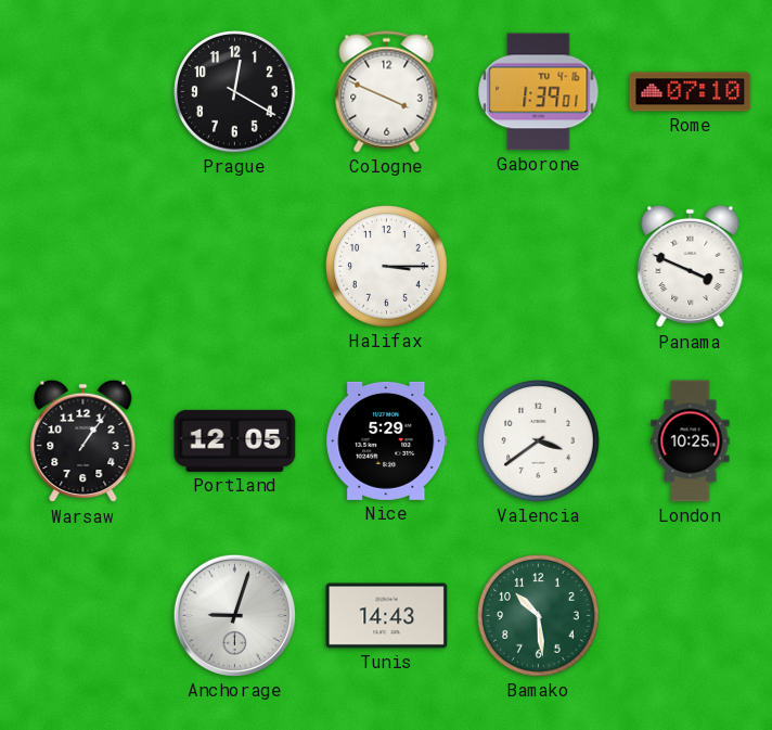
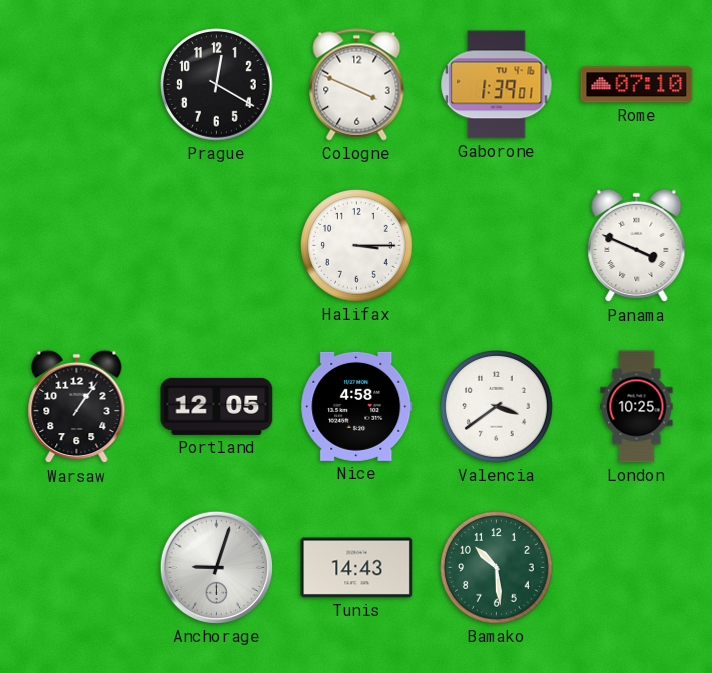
Nice: 5:29 -> 4:58
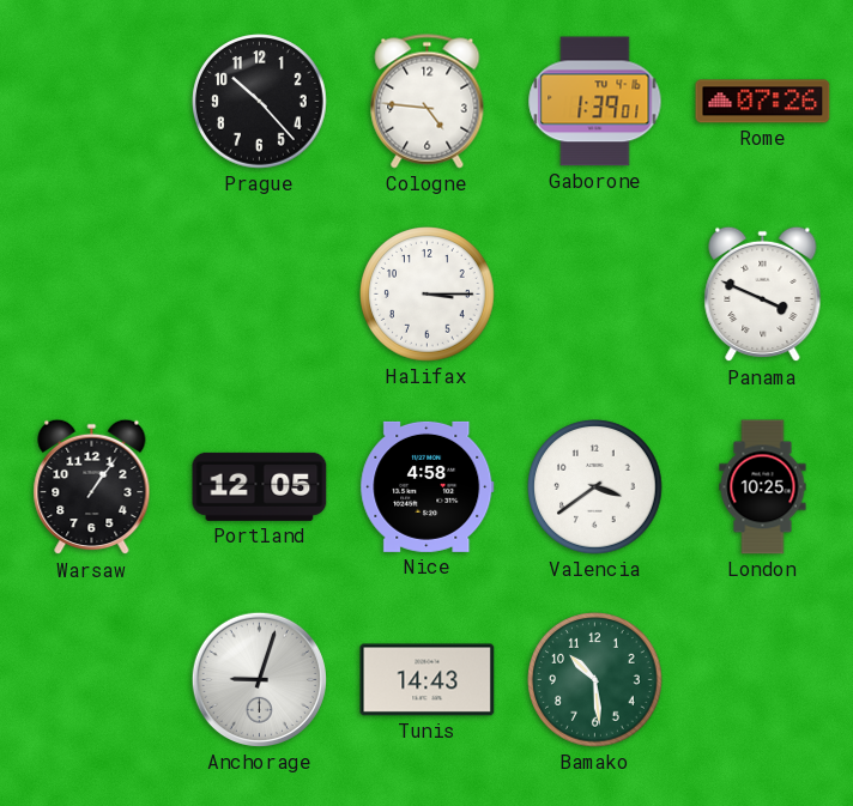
Prague: 12:20 -> 10:23
Cologne: 3:49 -> 4:46
Rome: 07:10 -> 07:26
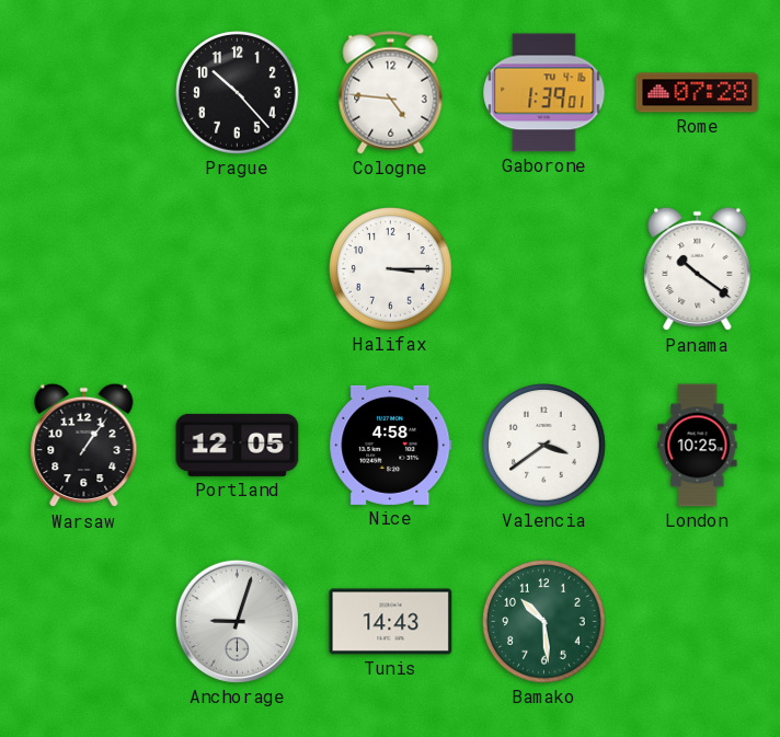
Rome: 07:26 -> 07:28
Panama: 3:49 -> 10:21
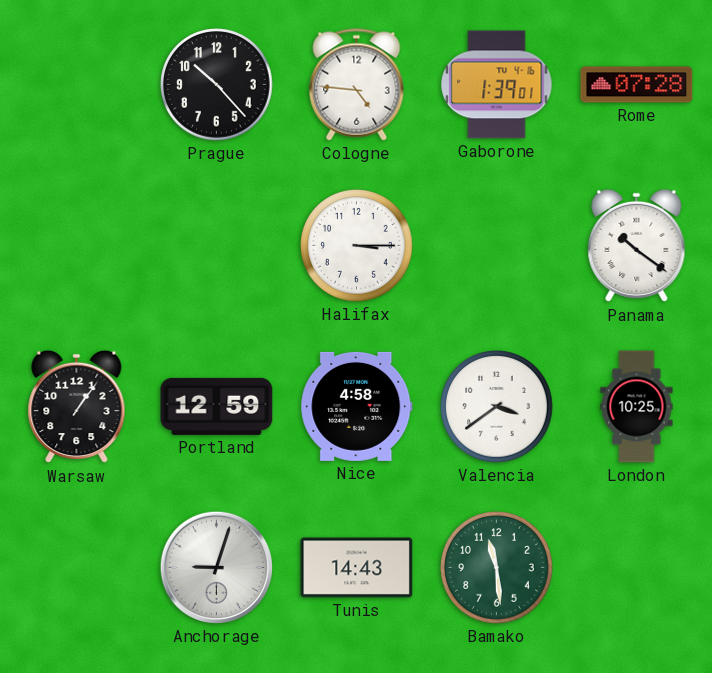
Portland: 12:05 -> 12:59
Bamako: 10:29 -> 11:29
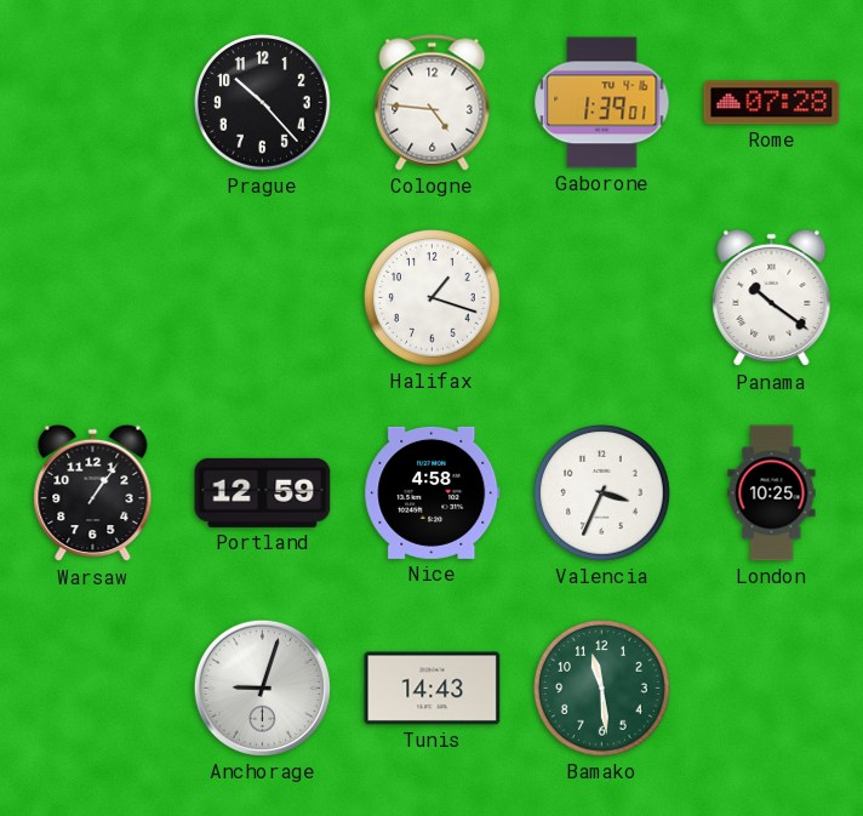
Halifax: 3:15 -> 1:18
Valencia: 3:39 -> 3:34
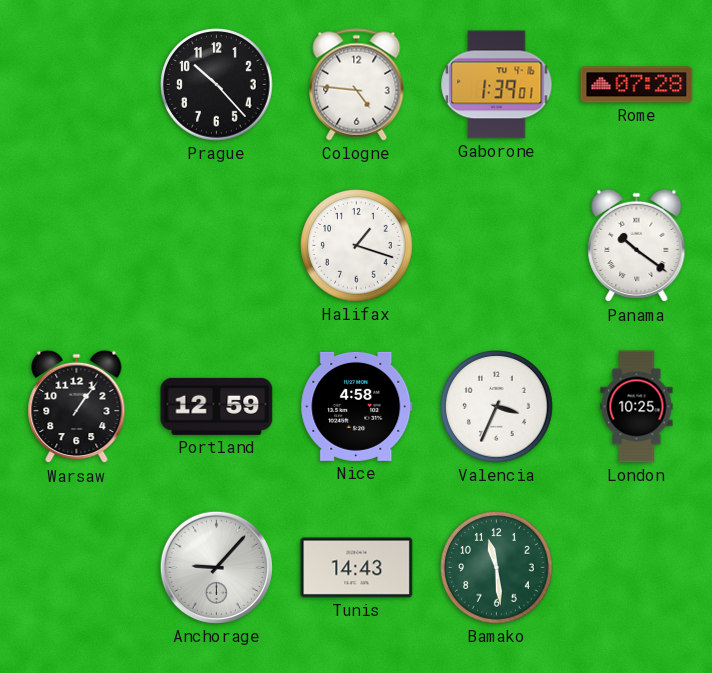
Anchorage: 9:03 -> 9:07
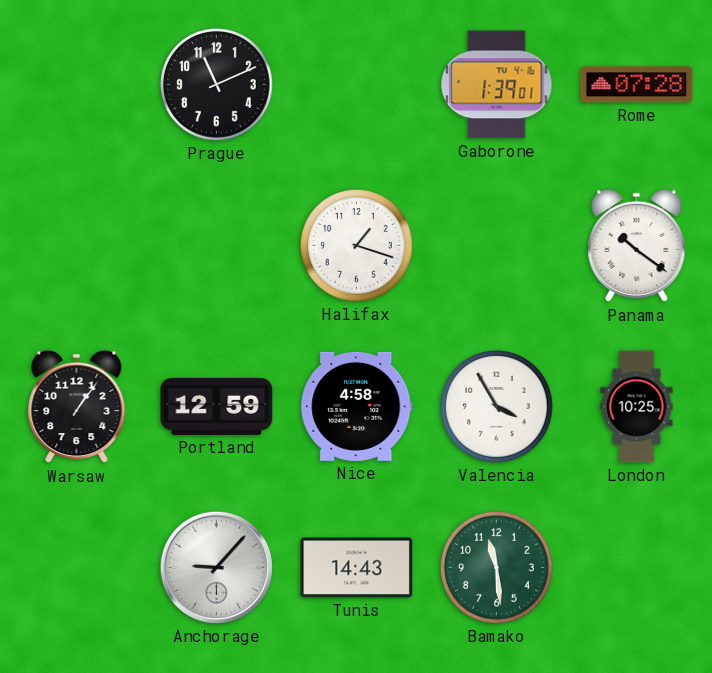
Prague: 10:23 -> 11:11
Cologne: 4:46 -> none
Valencia: 3:34 -> 3:55
